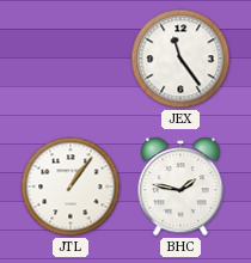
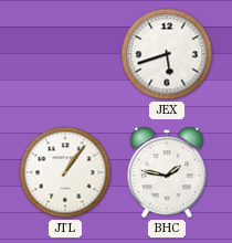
JEX: 11:24 -> 5:42
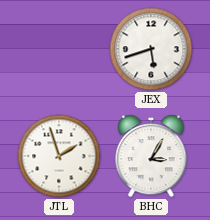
JTL: 1:06 -> 1:57
BHC: 1:47 -> 3:05
